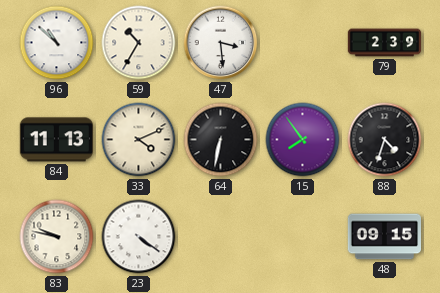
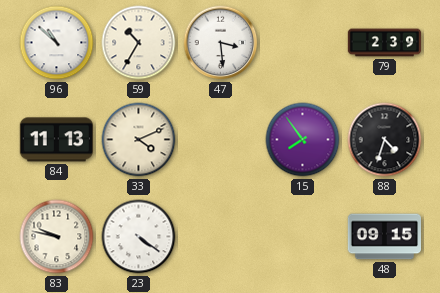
64: 6:32 -> none
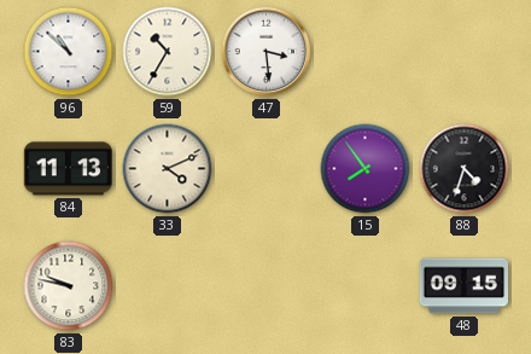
79: 2:39 -> none
23: 4:21 -> none
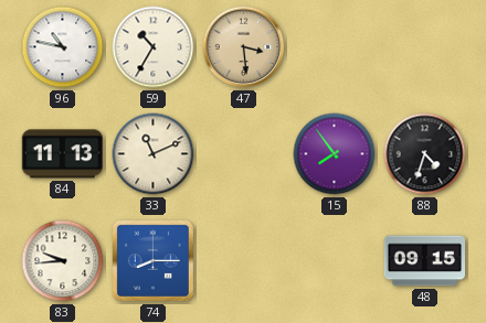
96: 10:52 -> 10:47
47 dial: white -> champagne
33: 4:11 -> 11:11
83: 9:47 -> 9:44
74: none -> 8:15
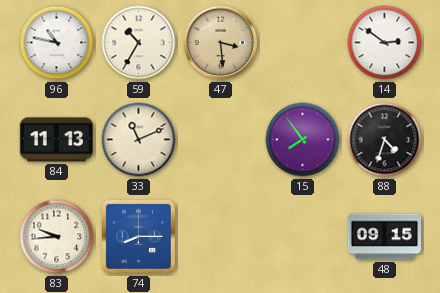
14: none -> 2:51
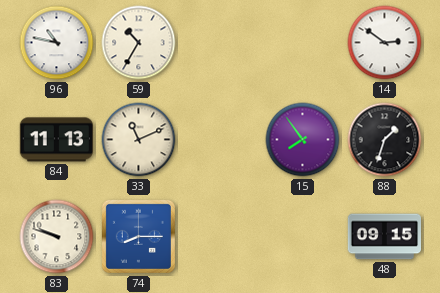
47: 3:29 -> none
88: 4:33 -> 1:33
83: 9:44 -> 9:48
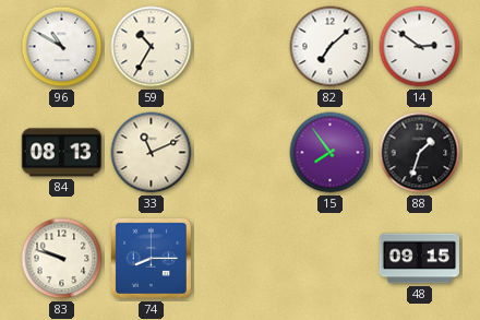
96: 10:47 -> 10:50
82: none -> 7:08
84: 11:13 -> 08:13
